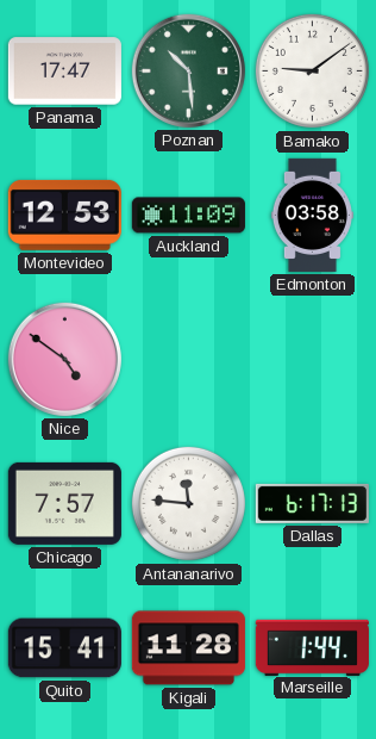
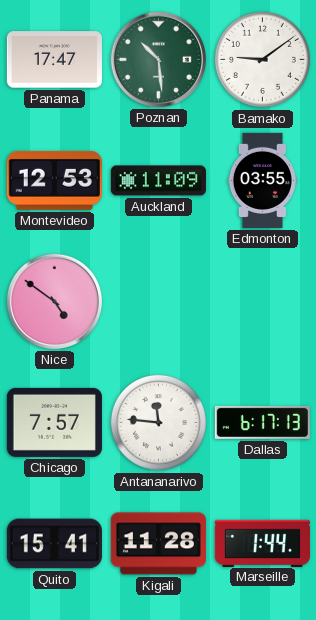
Edmonton: 03:58 -> 03:55
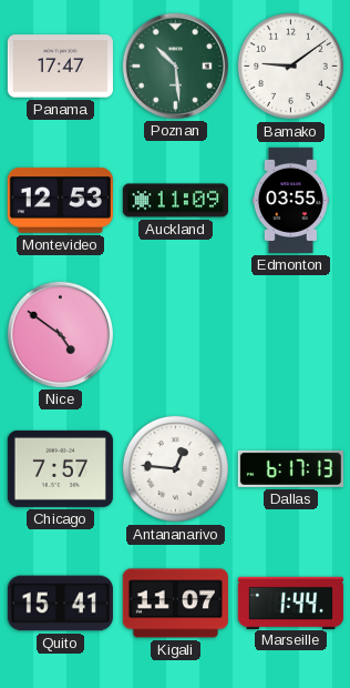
Antananarivo: 11:46 -> 12:46
Kigali: 11:28 -> 11:07
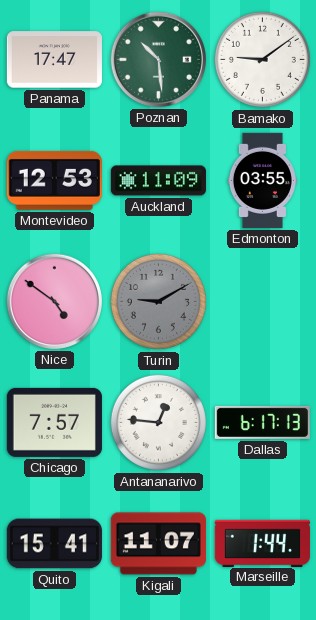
Turin: none -> 9:10
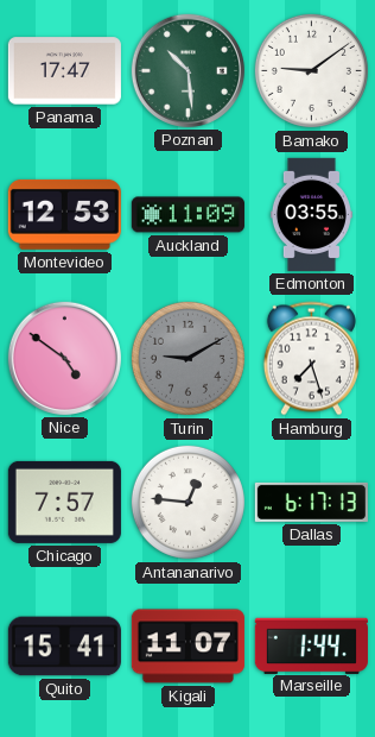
Hamburg: none -> 7:27
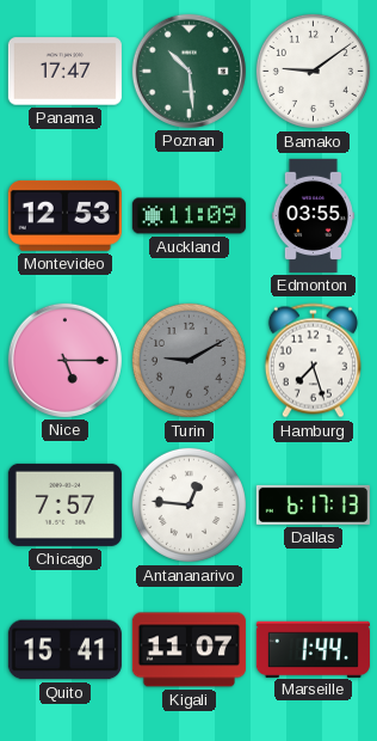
Nice: 4:51 -> 5:15
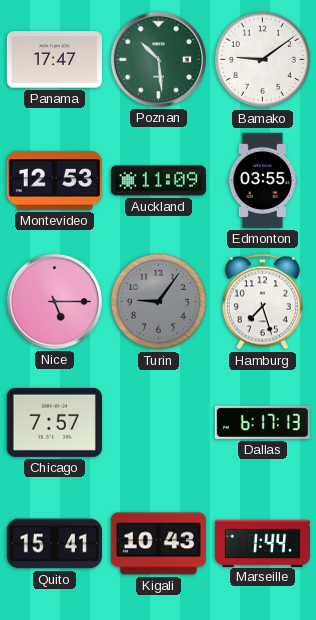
Turin: 9:10 -> 9:06
Antananarivo: 12:46 -> none
Kigali: 11:07 -> 10:43
